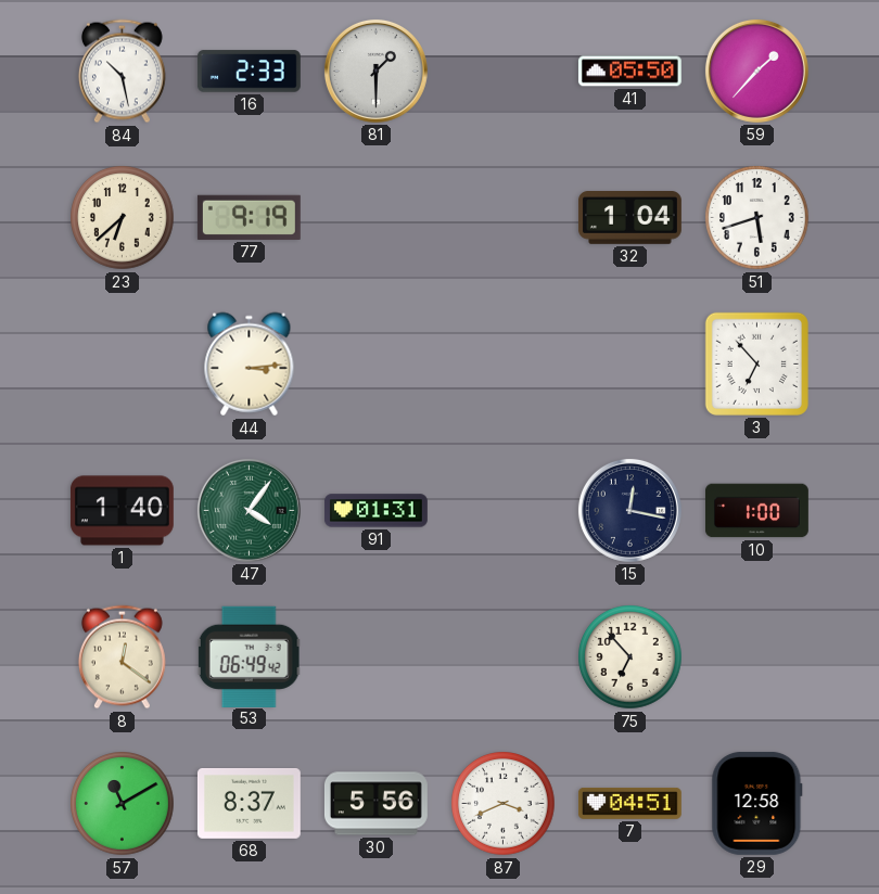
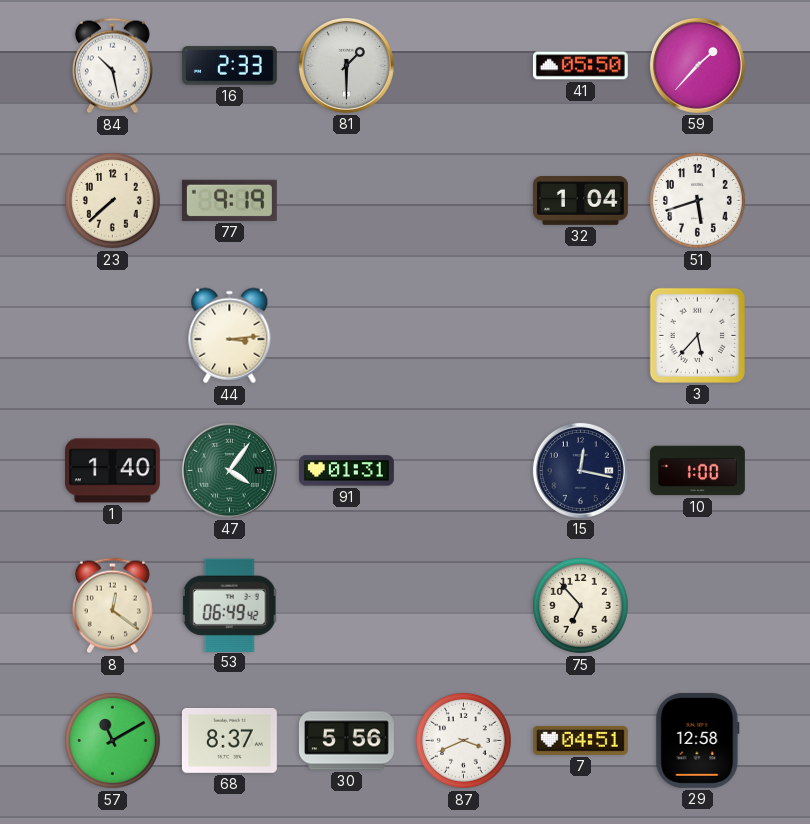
23: 6:38 -> 7:38
3: 6:53 -> 5:37
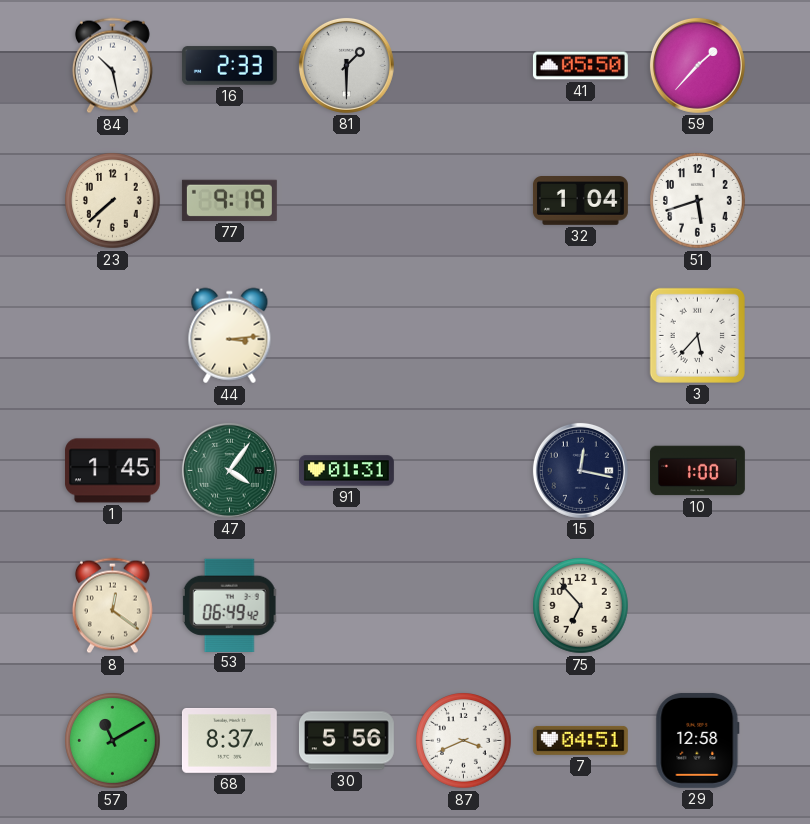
1: 1:40 -> 1:45
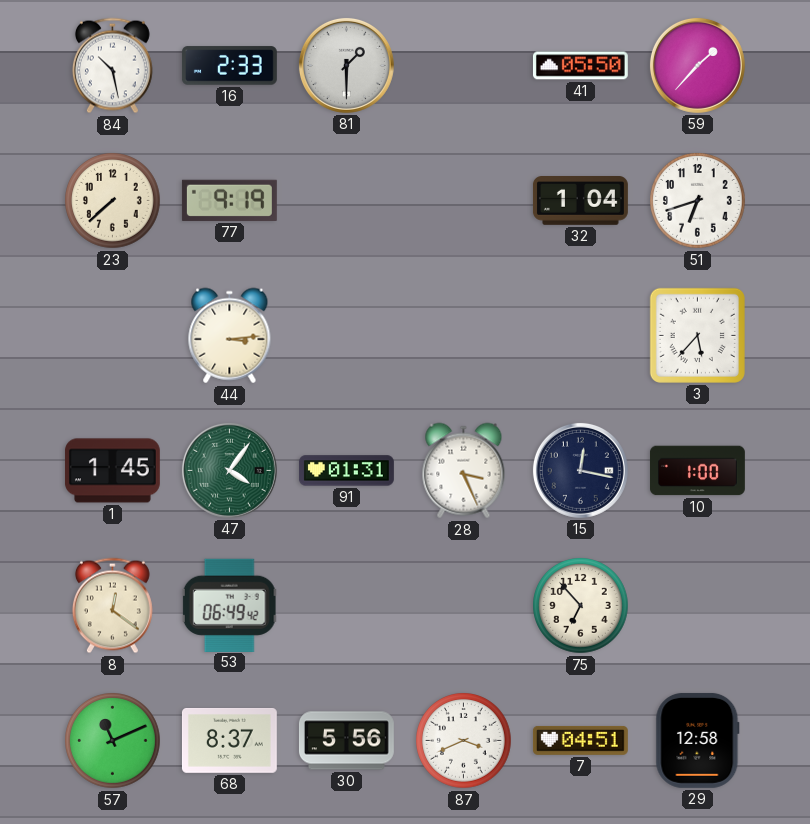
51: 5:42 -> 6:42
28: none -> 3:26
57: 11:10 -> 11:11
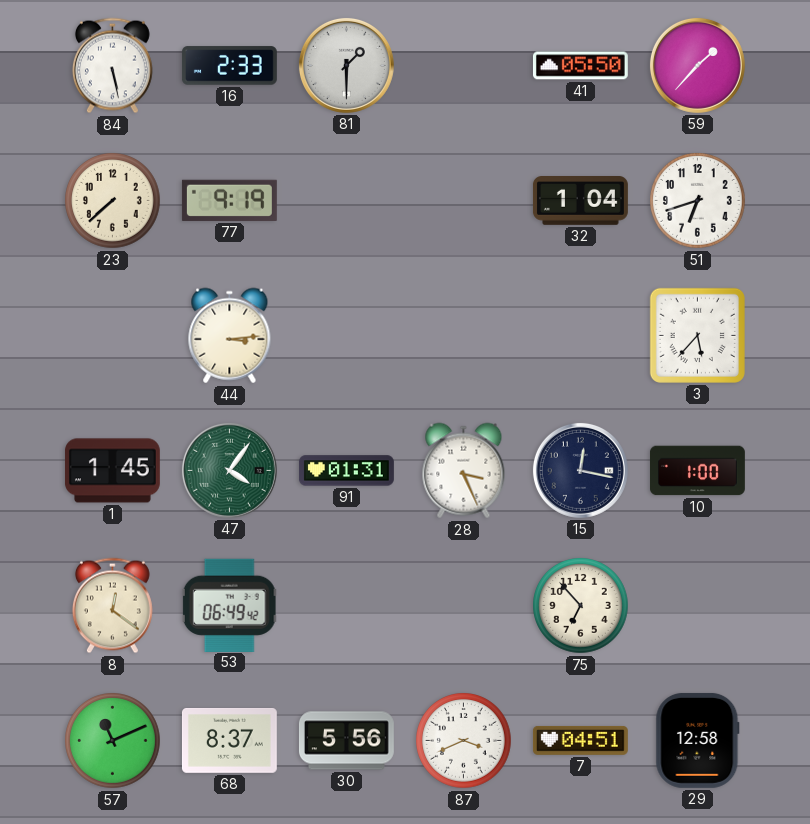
84: 10:28 -> 5:28
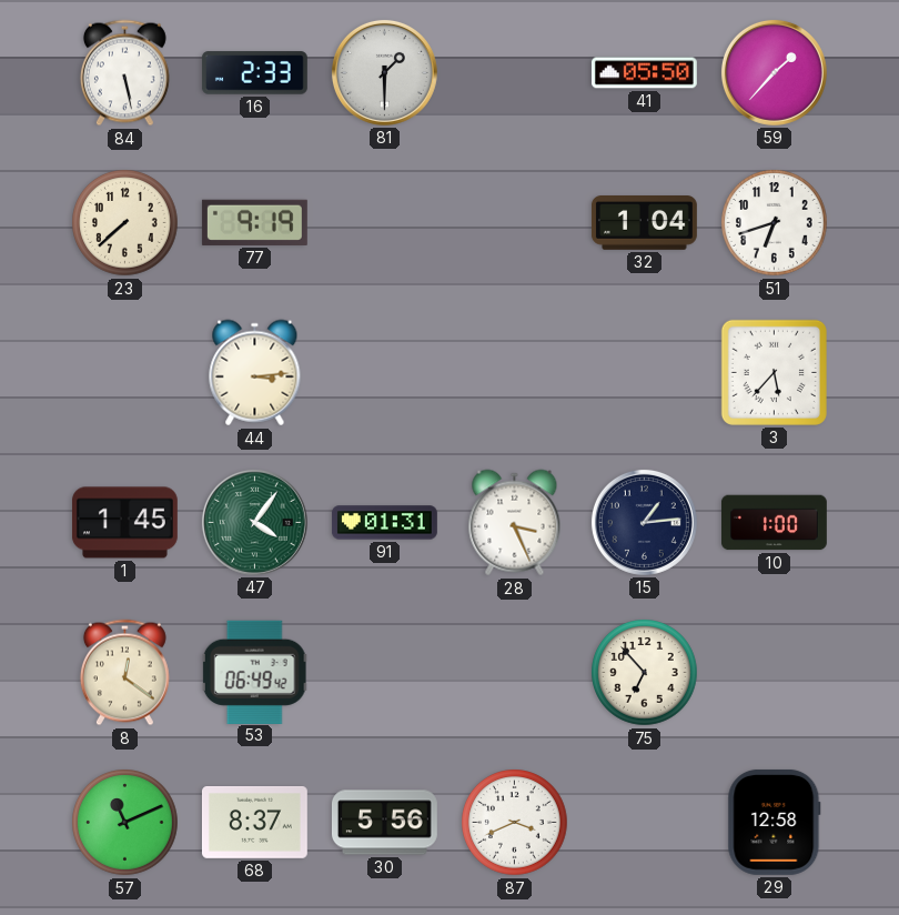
15: 12:17 -> 1:14
7: 04:51 -> none
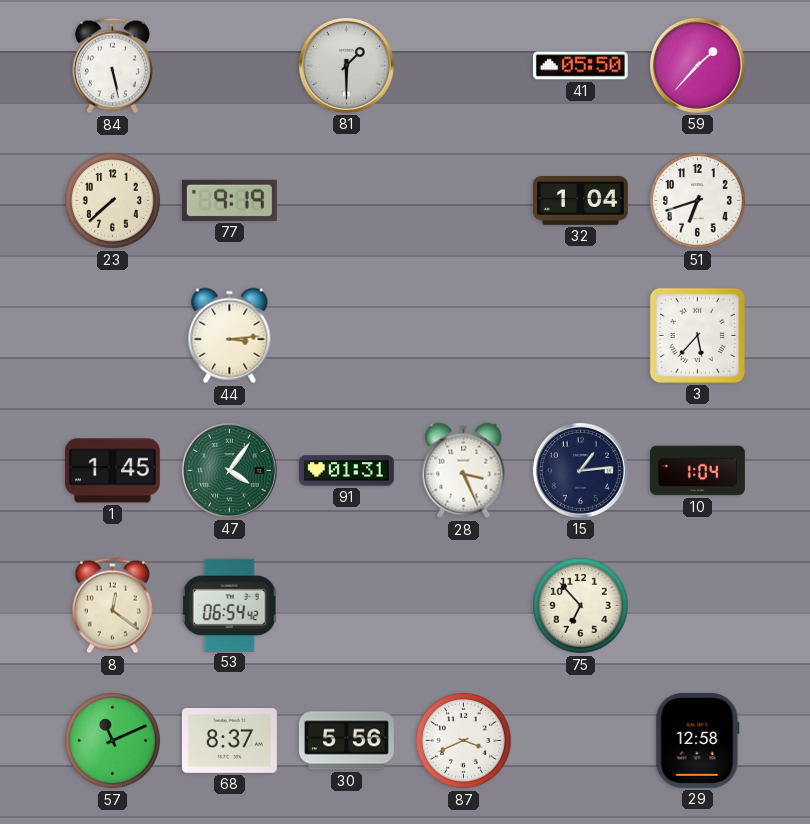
16: 2:33 -> none
10: 1:00 -> 1:04
53: 06:49 -> 06:54
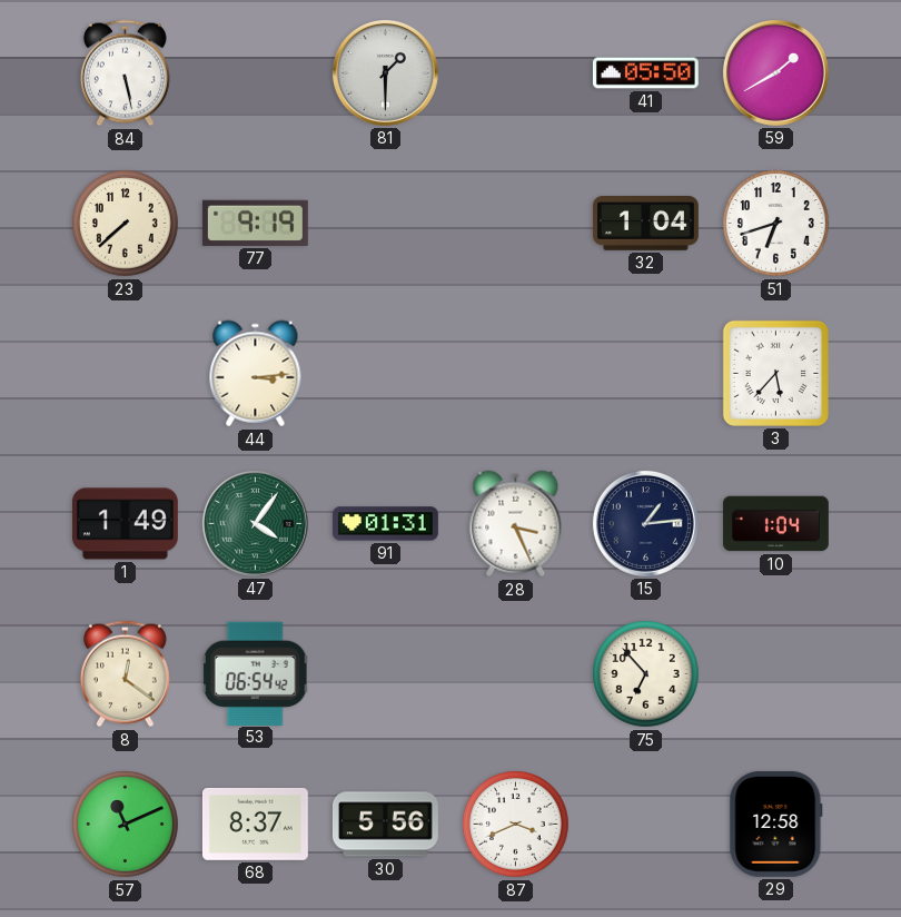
59: 1:37 -> 1:40
1: 1:45 -> 1:49
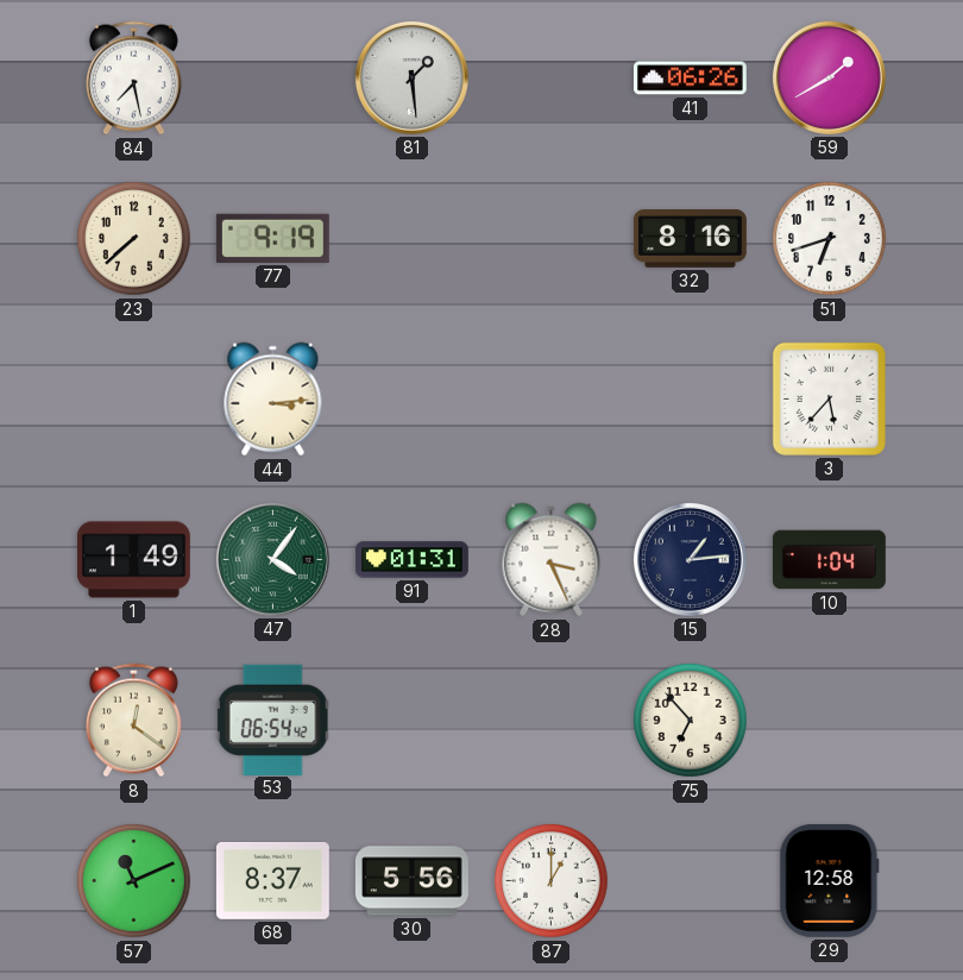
84: 5:28 -> 7:28
81: 1:30 -> 1:29
41: 05:50 -> 06:26
32: 1:04 -> 8:16
87: 3:41 -> 1:00
